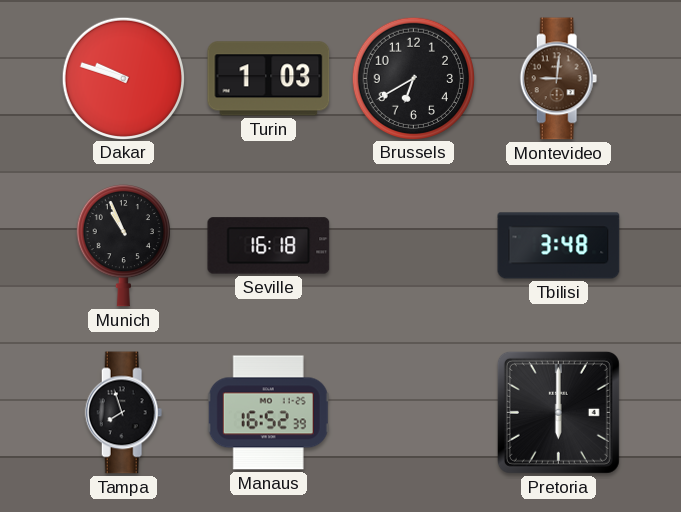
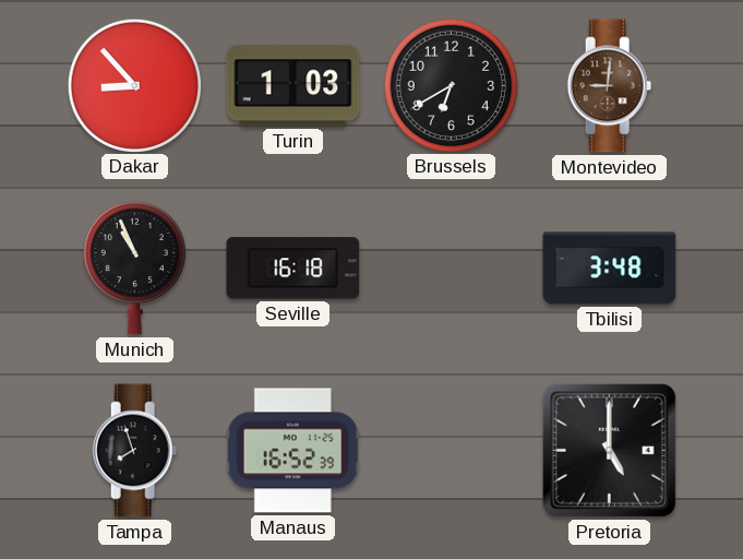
Dakar: 9:48 -> 8:53
Pretoria: 6:00 -> 5:00
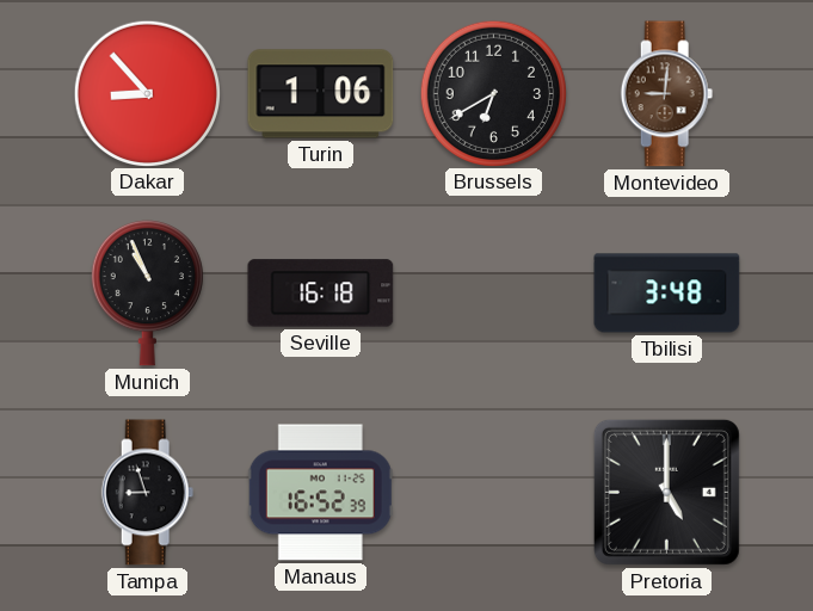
Turin: 1:03 -> 1:06
Tampa: 7:57 -> 8:57
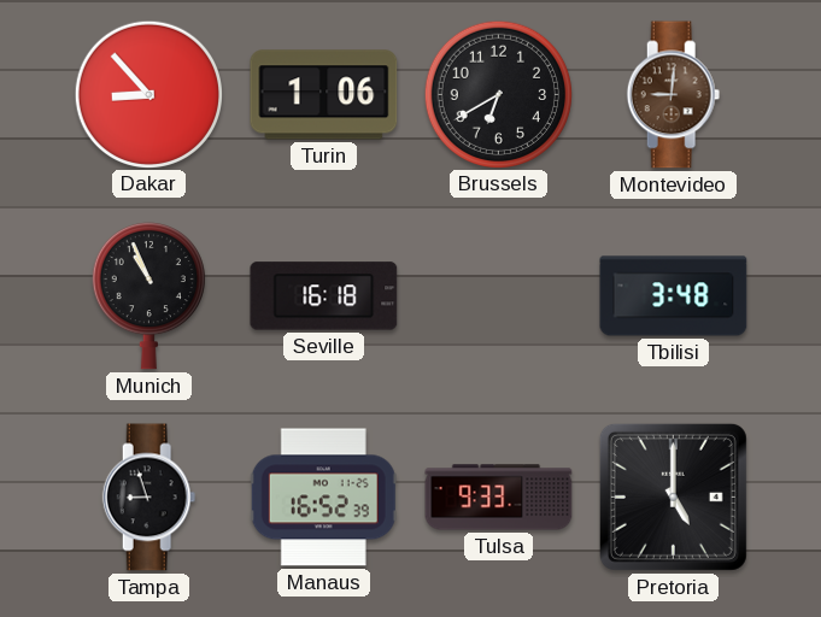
Tulsa: none -> 9:33
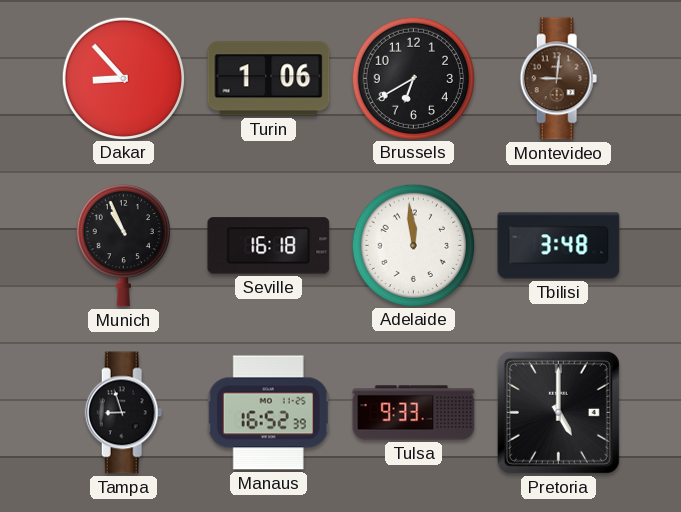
Adelaide: none -> 11:59
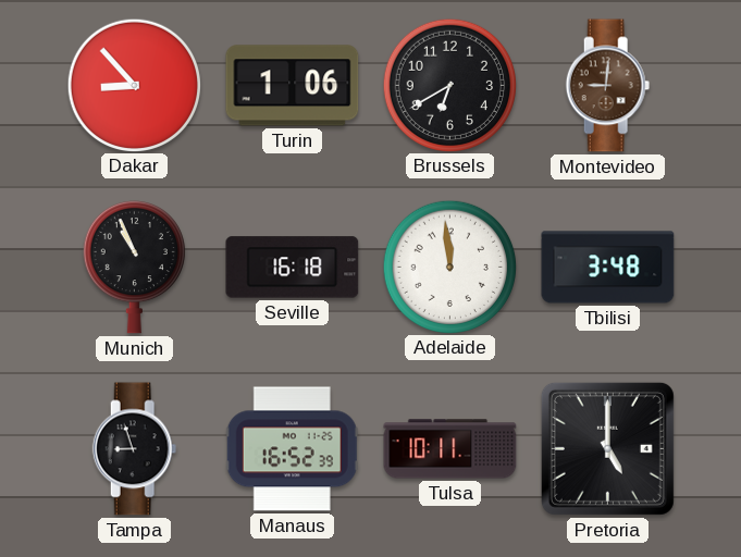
Tulsa: 9:33 -> 10:11
